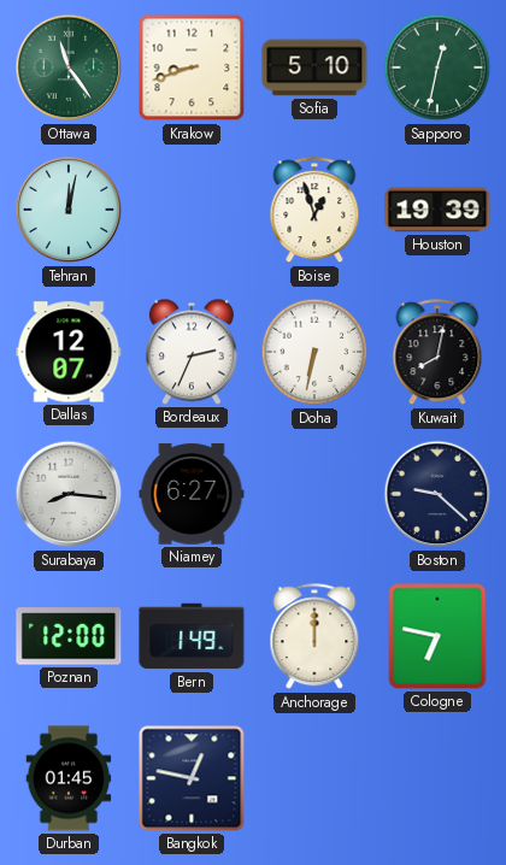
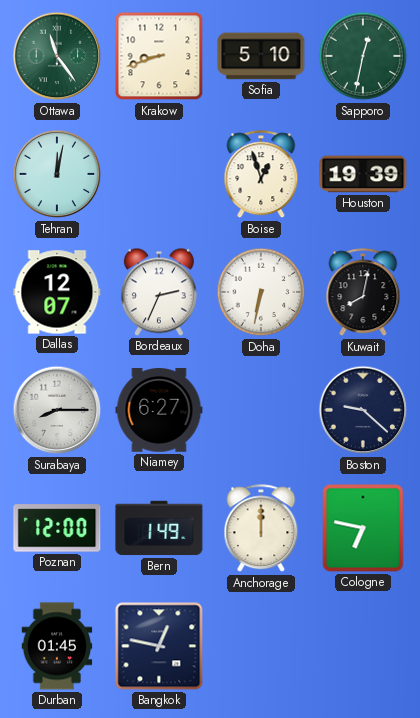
Surabaya: 8:16 -> 8:15
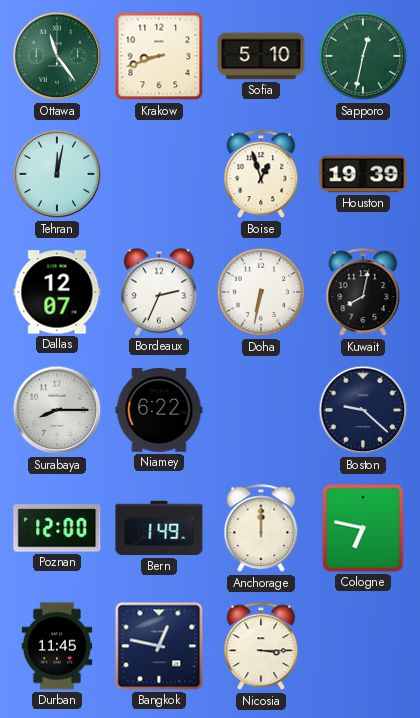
Niamey: 6:27 -> 6:22
Durban: 01:45 -> 11:45
Nicosia: none -> 3:15
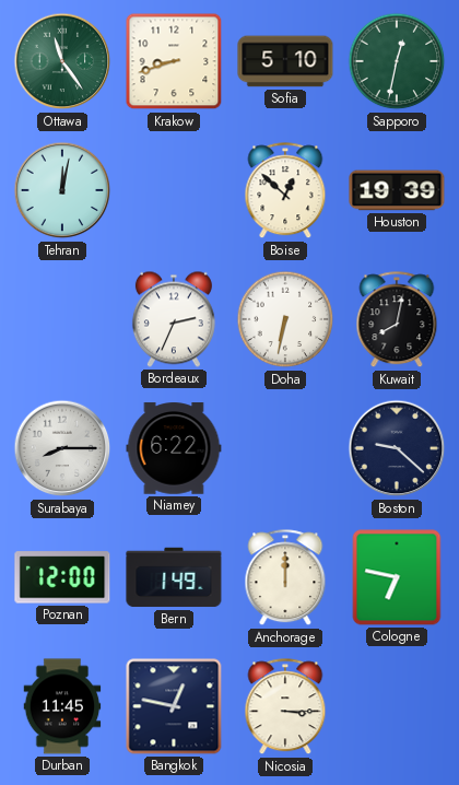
Boise: 12:57 -> 12:52
Dallas: 12:07 -> none
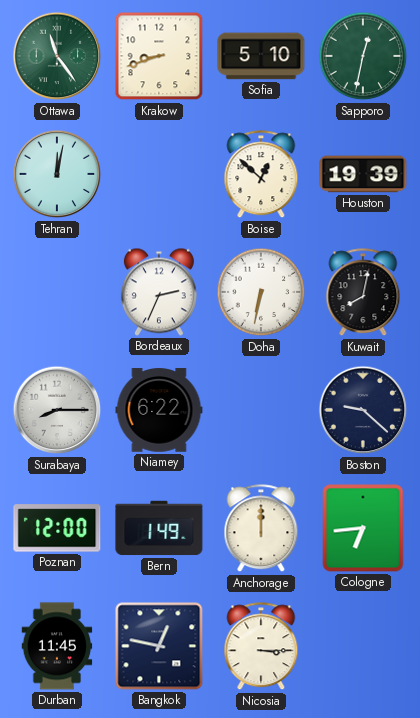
Cologne: 6:47 -> 6:44
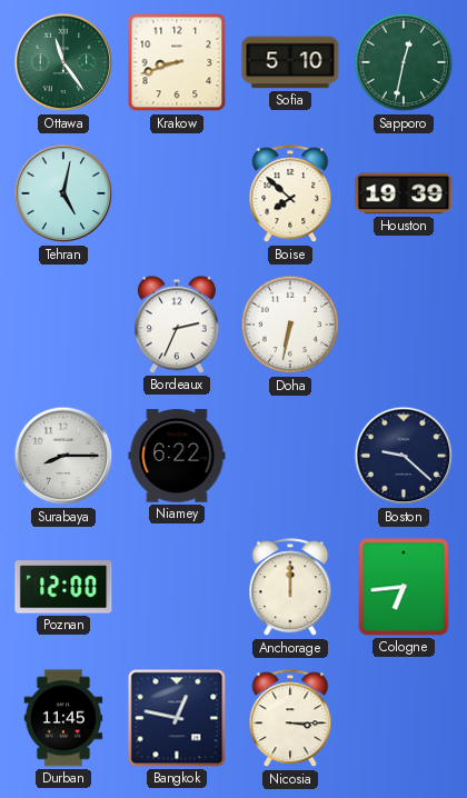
Tehran: 12:02 -> 5:02
Boise: 12:52 -> 7:52
Kuwait: 8:02 -> none
Bern: 1:49 -> none
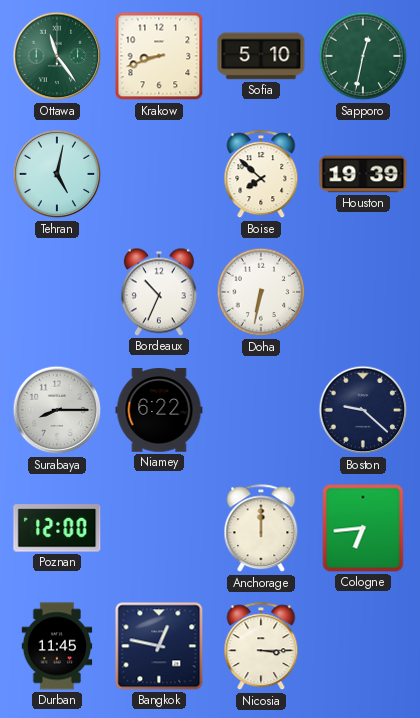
Bordeaux: 2:34 -> 10:34
